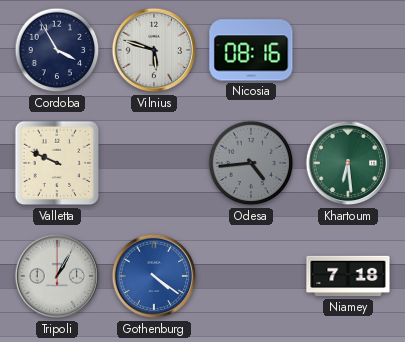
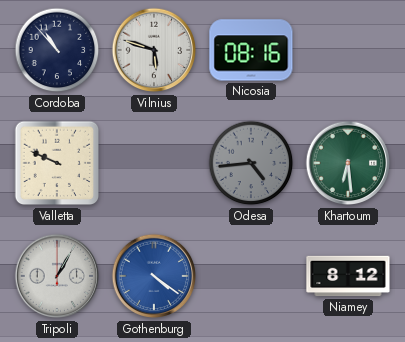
Cordoba: 3:55 -> 10:53
Niamey: 7:18 -> 8:12
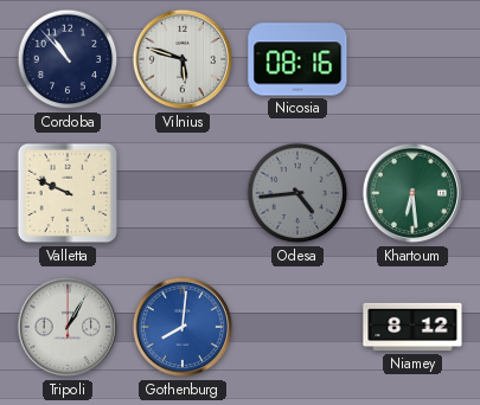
Gothenburg: 4:21 -> 8:01
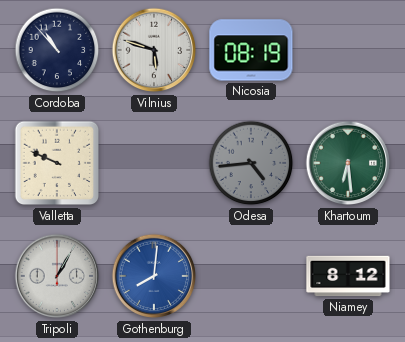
Nicosia: 08:16 -> 08:19
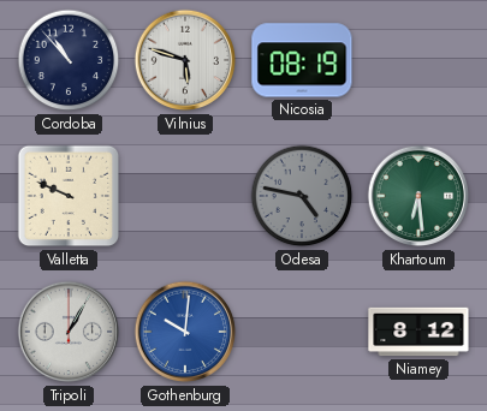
Odesa: 4:44 -> 4:47
Gothenburg: 8:01 -> 10:01
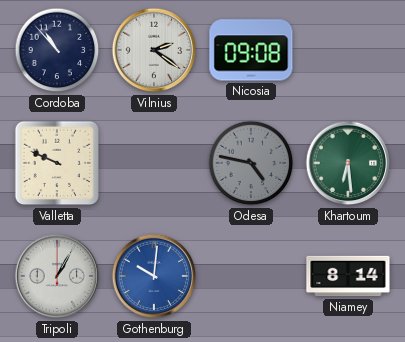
Vilnius: 5:48 -> 2:21
Nicosia: 08:19 -> 09:08
Niamey: 8:12 -> 8:14
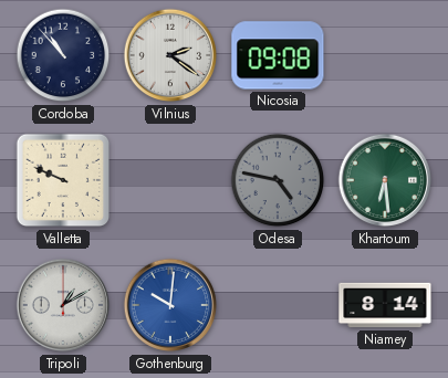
Tripoli: 1:05 -> 1:10
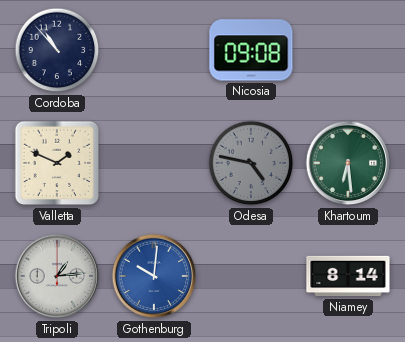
Vilnius: 2:21 -> none
Valletta: 9:49 -> 1:49
Tripoli: 1:10 -> 1:14
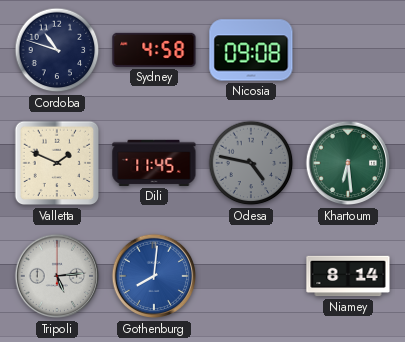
Cordoba: 10:53 -> 10:48
Sydney: none -> 4:58
Dili: none -> 11:45
Tripoli: 1:14 -> 5:14
Gothenburg: 10:01 -> 8:01
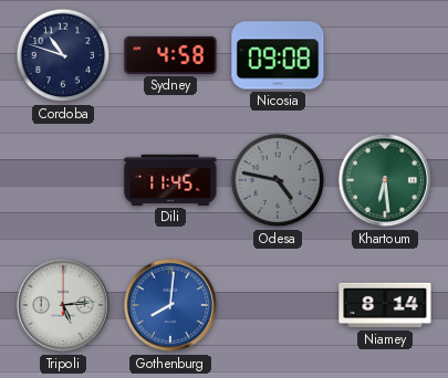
Valletta: 1:49 -> none
